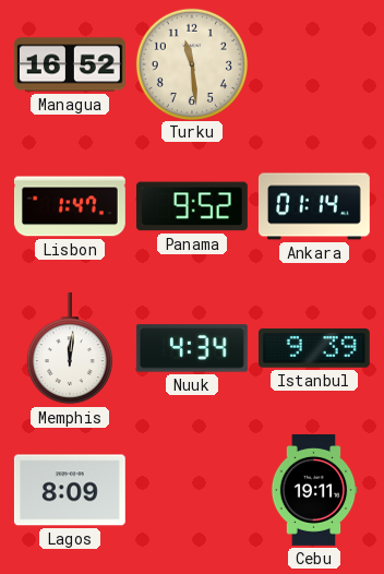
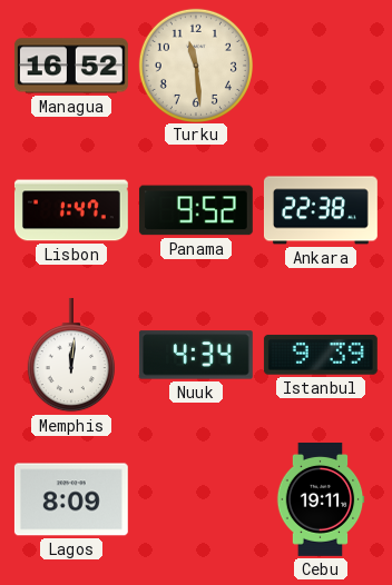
Ankara: 01:14 -> 22:38
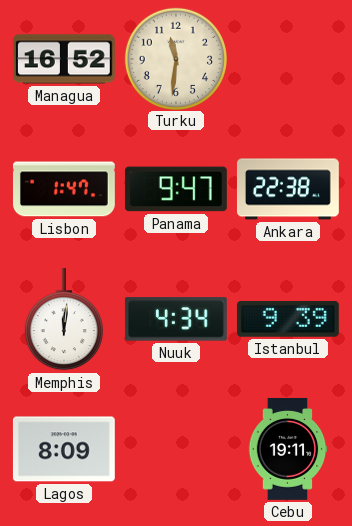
Turku: 11:29 -> 11:31
Panama: 9:52 -> 9:47
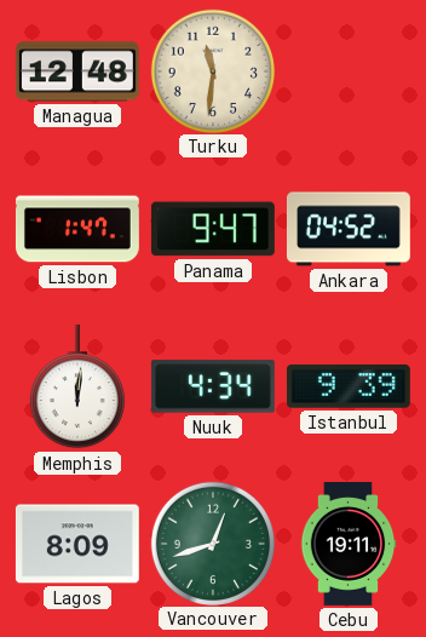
Managua: 16:52 -> 12:48
Ankara: 22:38 -> 04:52
Vancouver: none -> 12:42
